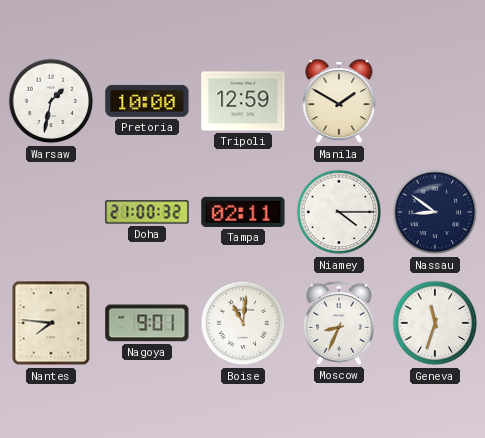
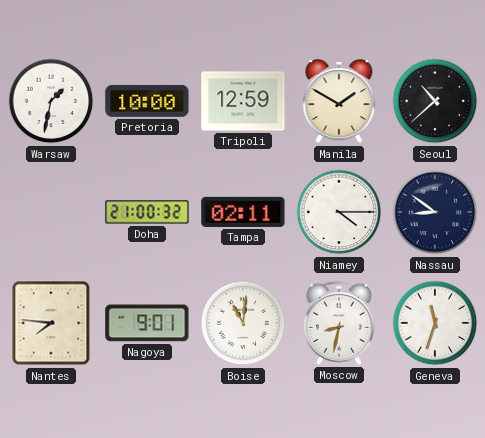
Seoul: none -> 10:38
Moscow: 8:34 -> 8:32
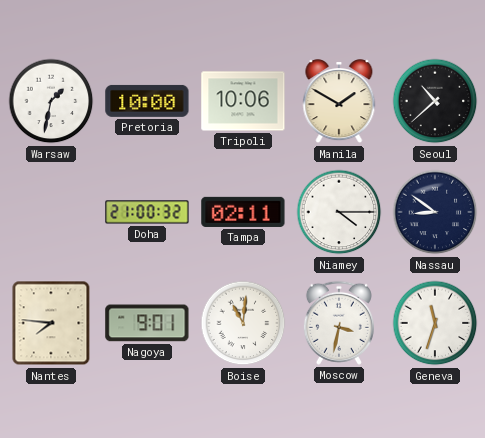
Tripoli: 12:59 -> 10:06
Moscow: 8:32 -> 3:32
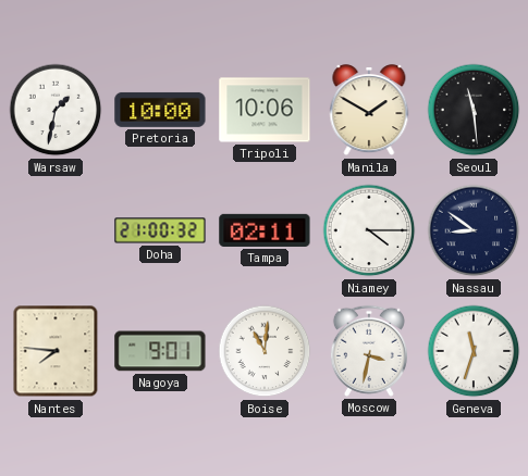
Seoul: 10:38 -> 11:29
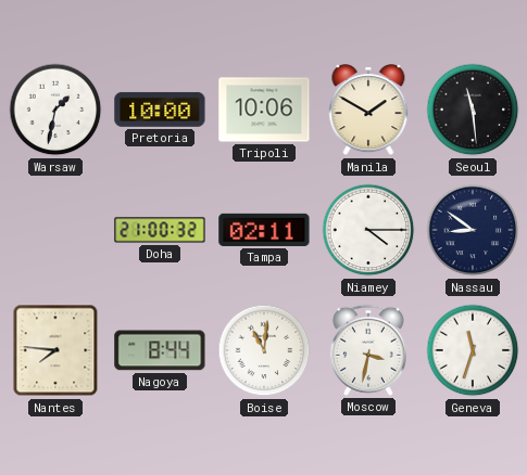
Nagoya: 9:01 -> 8:44
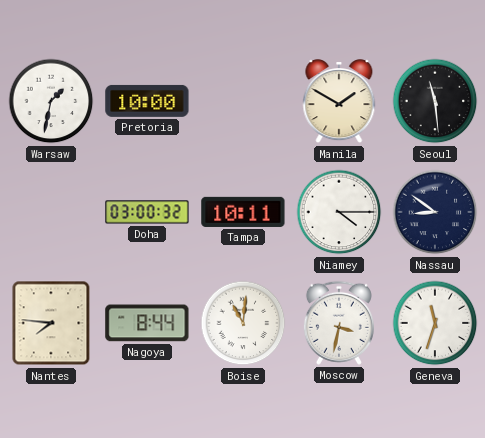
Tripoli: 10:06 -> none
Doha: 21:00 -> 03:00
Tampa: 02:11 -> 10:11
